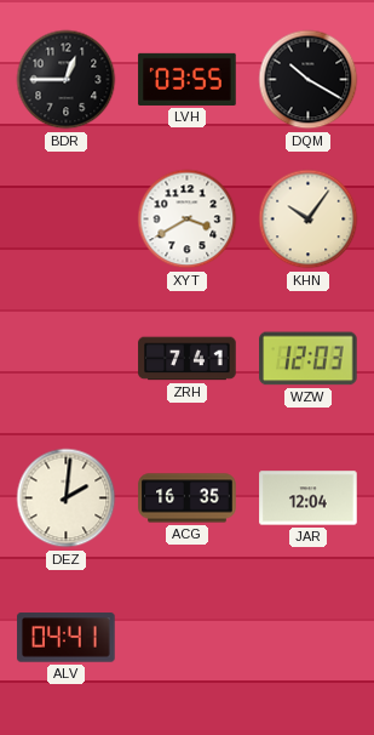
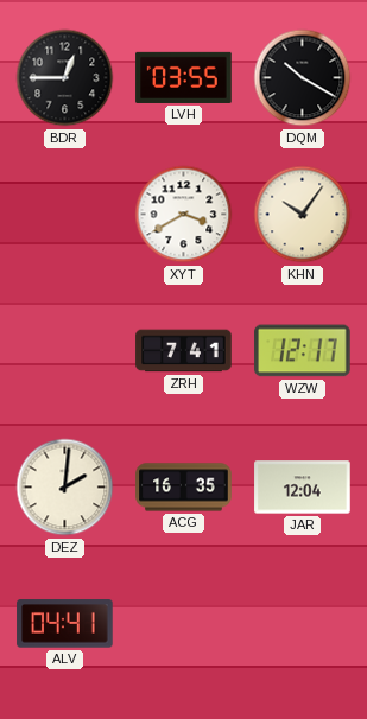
WZW: 12:03 -> 12:17
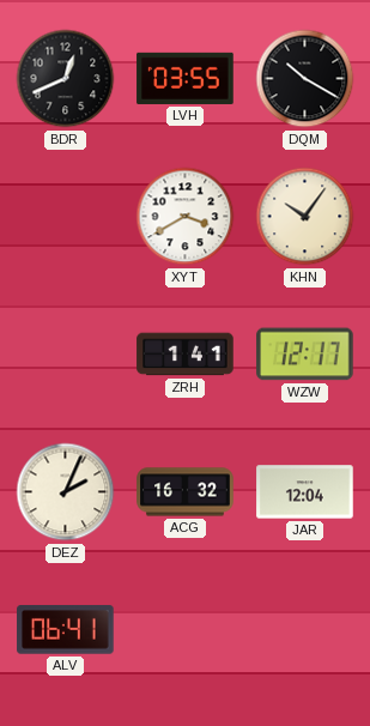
BDR: 12:45 -> 12:41
ZRH: 7:41 -> 1:41
DEZ: 2:01 -> 2:04
ACG: 16:35 -> 16:32
ALV: 04:41 -> 06:41
